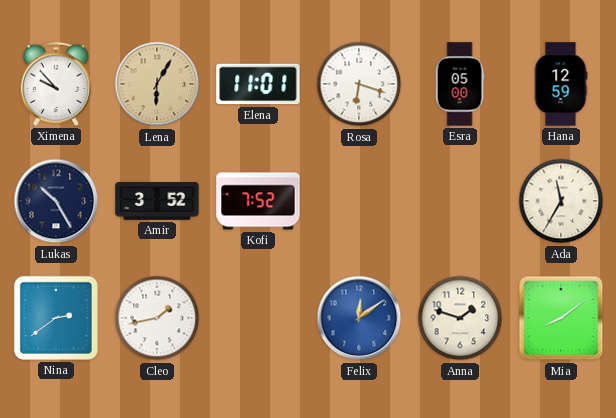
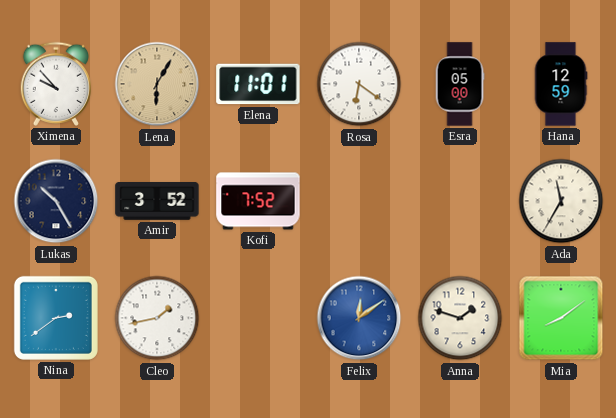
Rosa: 6:18 -> 6:21
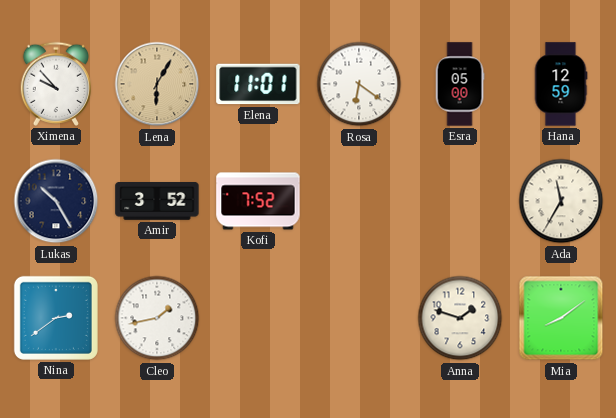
Felix: 12:09 -> none
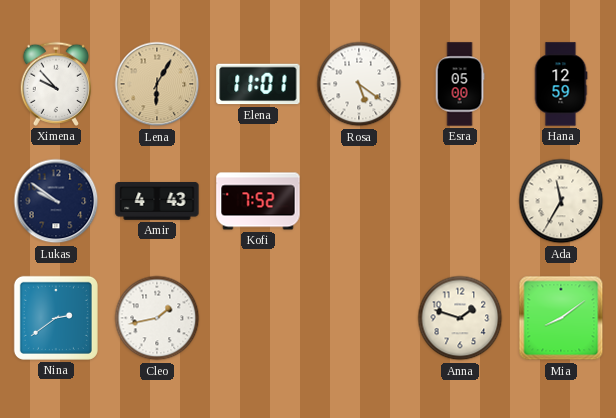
Rosa: 6:21 -> 5:21
Lukas: 10:25 -> 9:51
Amir: 3:52 -> 4:43
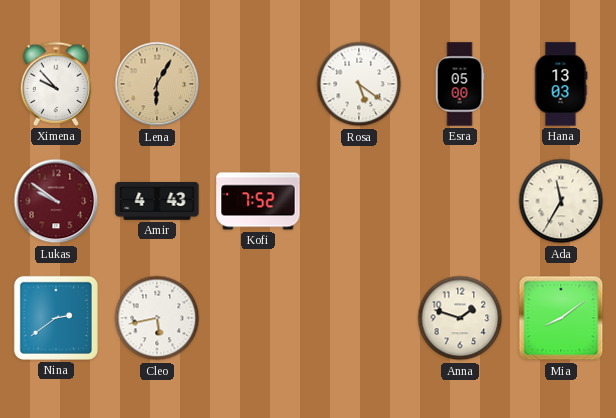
Elena: 11:01 -> none
Hana: 12:59 -> 13:03
Lukas dial: navy -> burgundy
Cleo: 1:43 -> 5:43
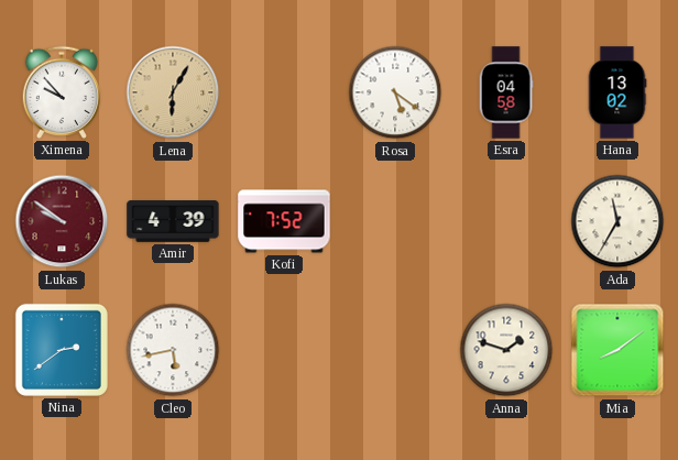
Esra: 05:00 -> 04:58
Hana: 13:03 -> 13:02
Amir: 4:43 -> 4:39
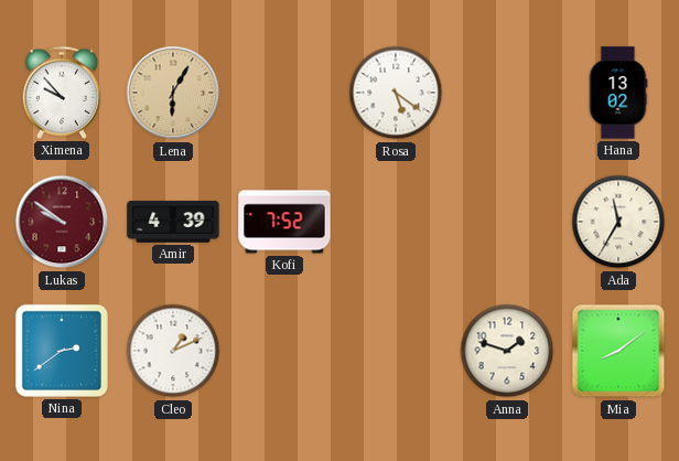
Esra: 04:58 -> none
Cleo: 5:43 -> 1:11
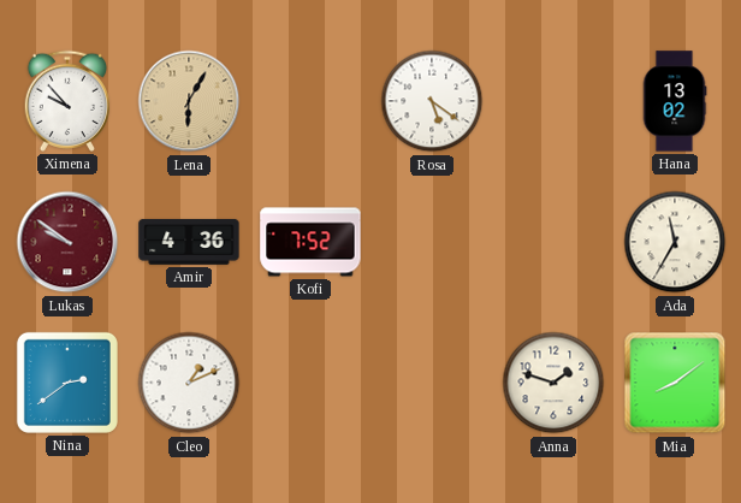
Amir: 4:39 -> 4:36
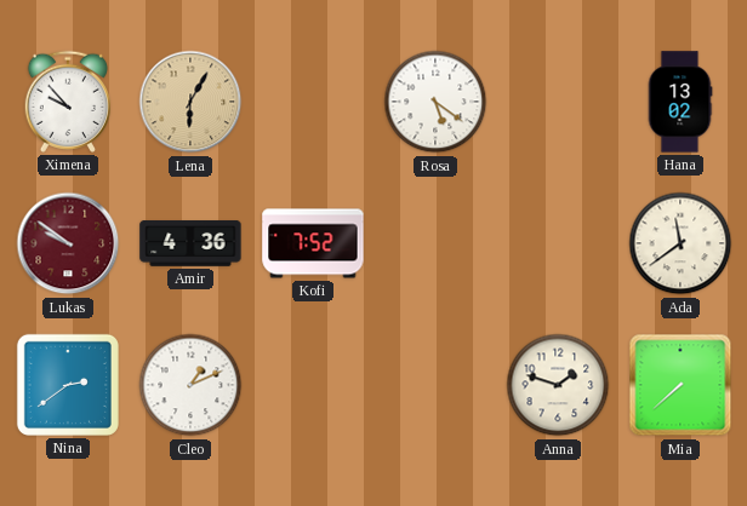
Ada: 11:35 -> 11:39
Mia: 8:09 -> 7:38
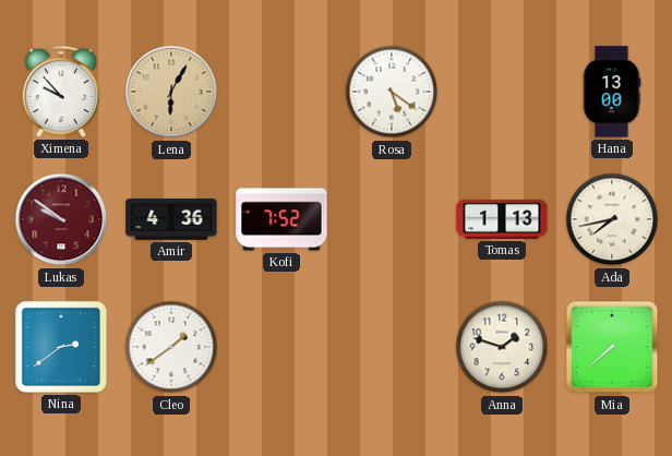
Hana: 13:02 -> 13:00
Tomas: none -> 1:13
Ada: 11:39 -> 7:43
Cleo: 1:11 -> 1:39
